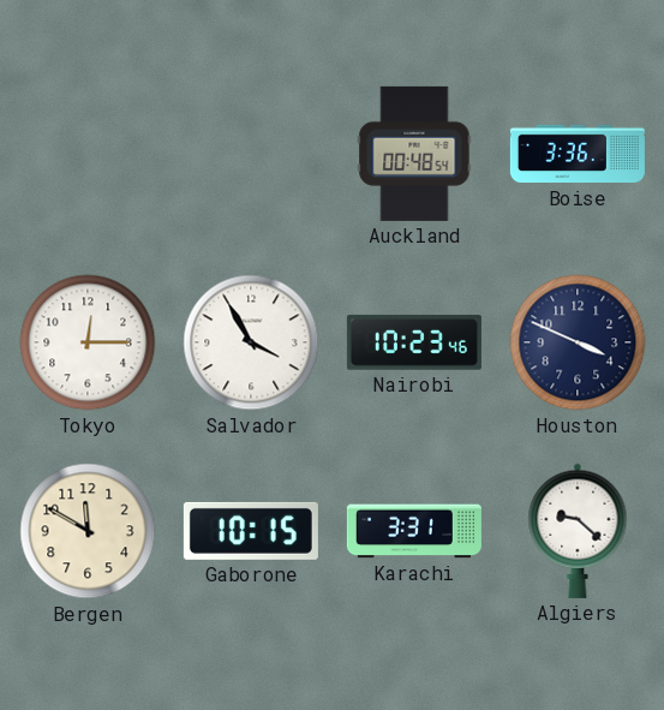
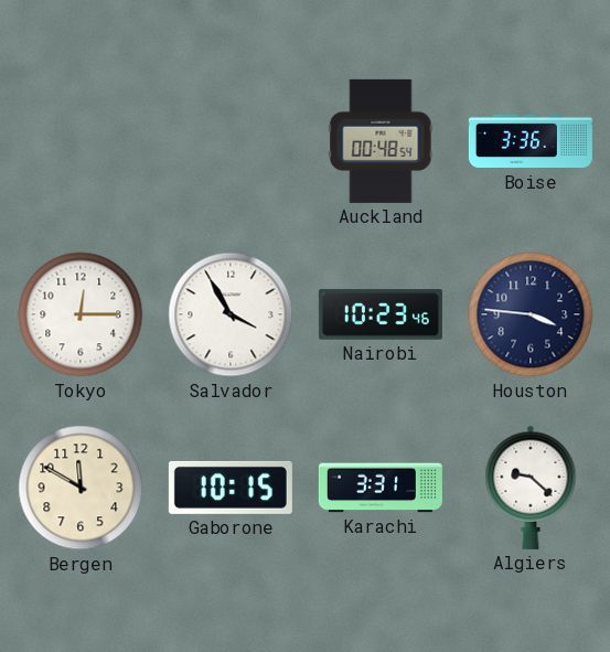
Houston: 3:49 -> 3:46
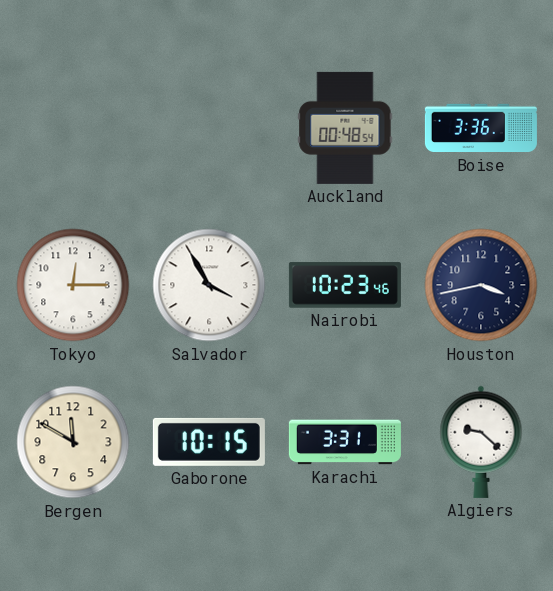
Houston: 3:46 -> 3:43
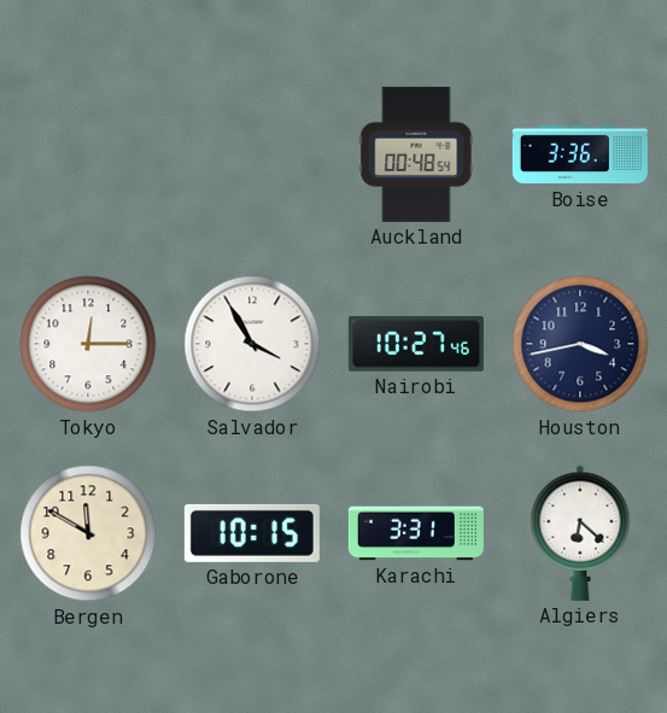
Nairobi: 10:23 -> 10:27
Algiers: 9:22 -> 6:22
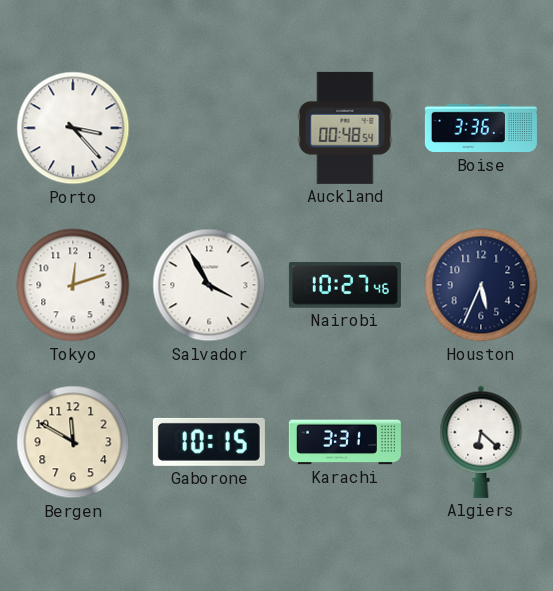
Porto: none -> 3:23
Tokyo: 12:15 -> 12:12
Houston: 3:43 -> 5:34
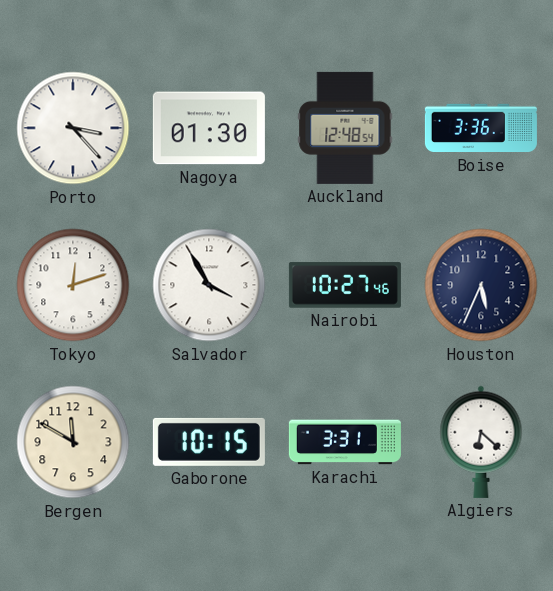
Nagoya: none -> 01:30
Auckland: 00:48 -> 12:48
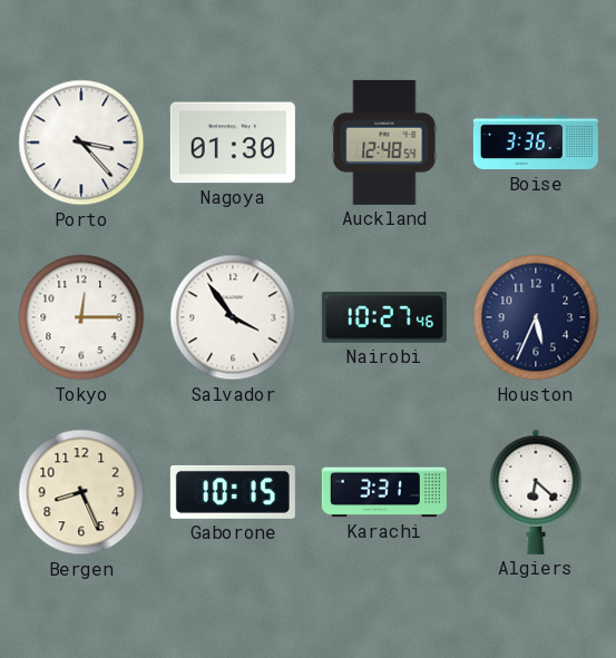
Tokyo: 12:12 -> 12:15
Salvador: 3:55 -> 3:54
Bergen: 11:50 -> 8:26
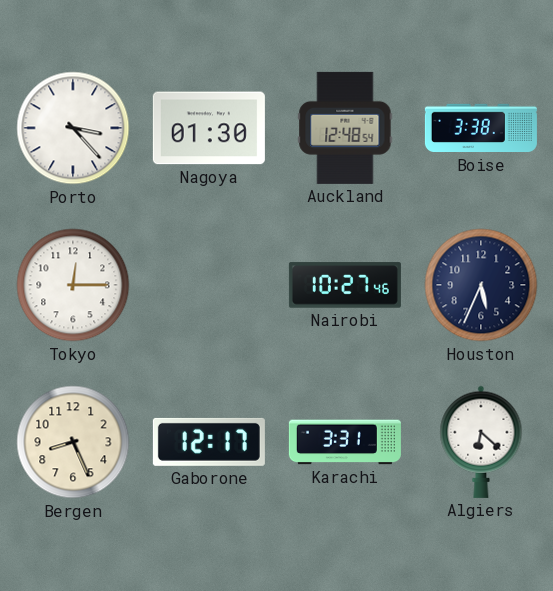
Boise: 3:36 -> 3:38
Salvador: 3:54 -> none
Gaborone: 10:15 -> 12:17
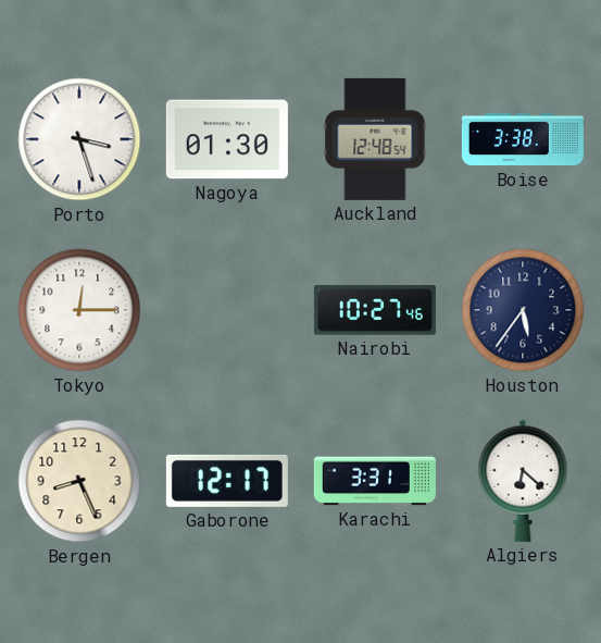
Porto: 3:23 -> 3:27
Houston: 5:34 -> 5:36
